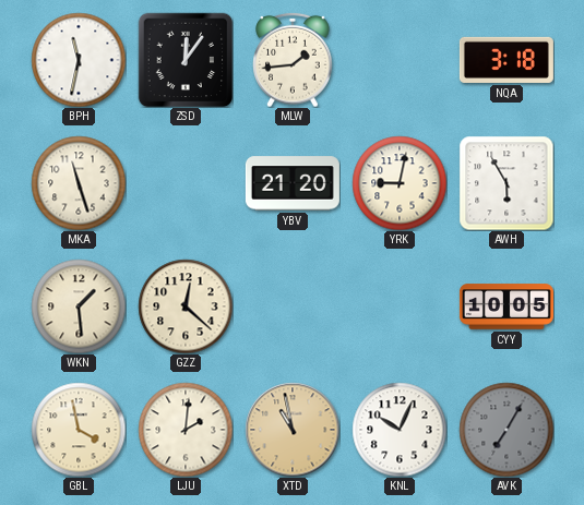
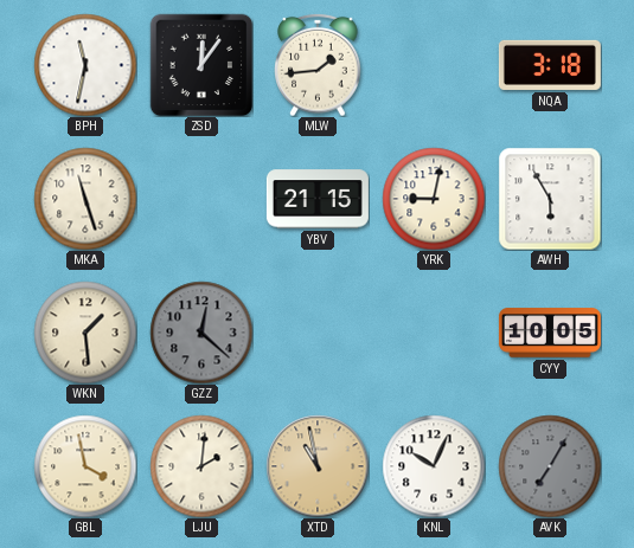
YBV: 21:20 -> 21:15
GZZ dial: cream -> grey
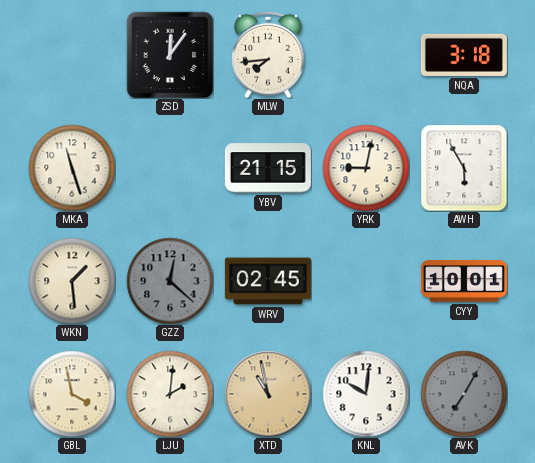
BPH: 11:32 -> none
MLW: 1:44 -> 7:44
WRV: none -> 02:45
CYY: 10:05 -> 10:01
KNL: 10:04 -> 10:01
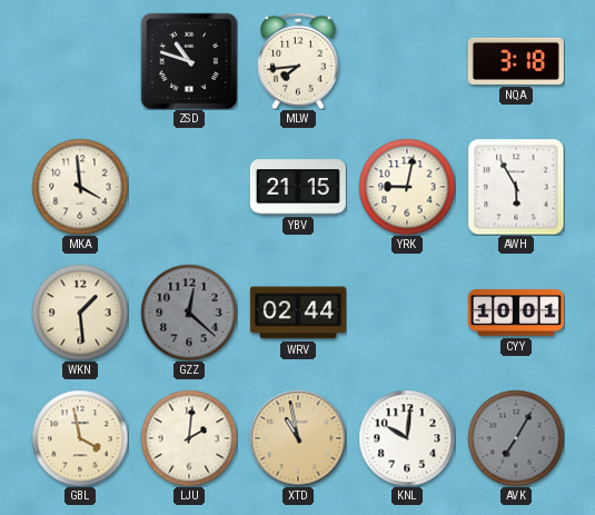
ZSD: 12:06 -> 10:48
MKA: 11:27 -> 3:59
WRV: 02:45 -> 02:44
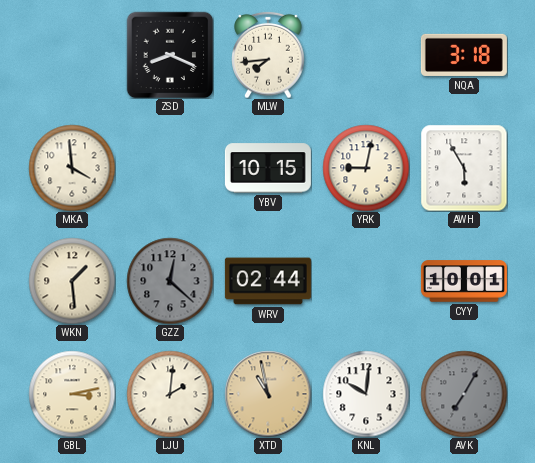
ZSD: 10:48 -> 8:19
YBV: 21:15 -> 10:15
GBL: 3:58 -> 3:13
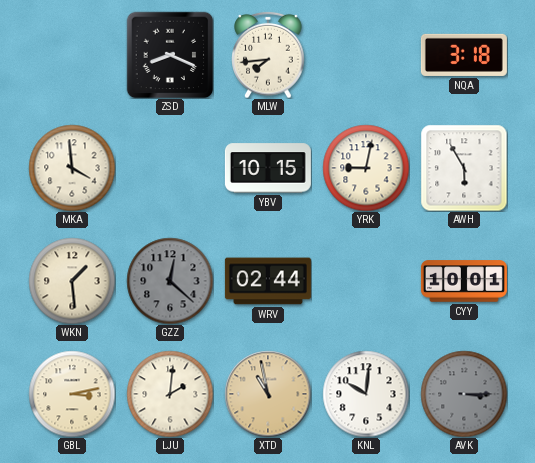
AVK: 7:05 -> 3:15
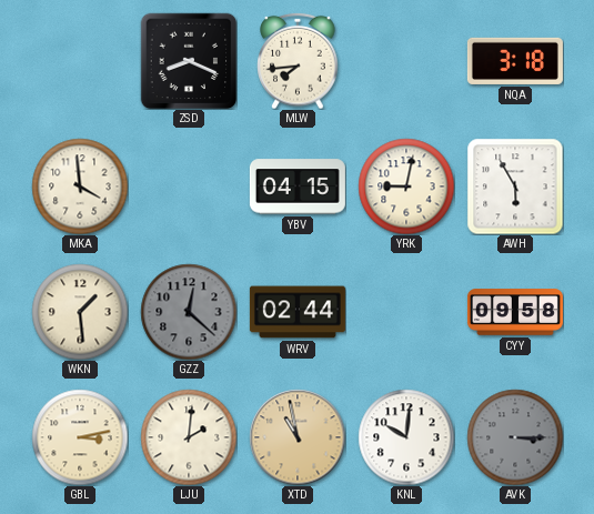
YBV: 10:15 -> 04:15
CYY: 10:01 -> 09:58
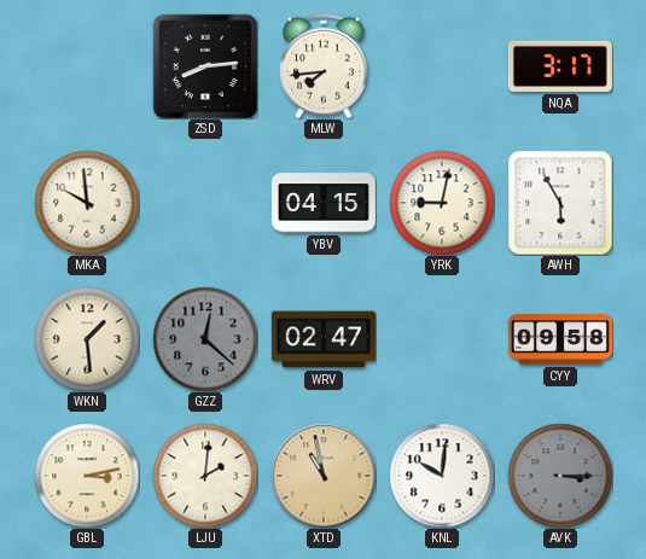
ZSD: 8:19 -> 8:14
NQA: 3:18 -> 3:17
MKA: 3:59 -> 9:59
WRV: 02:44 -> 02:47
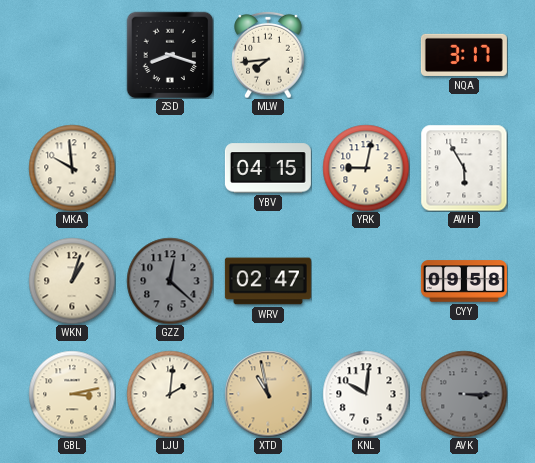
ZSD: 8:14 -> 8:18
WKN: 1:29 -> 1:03
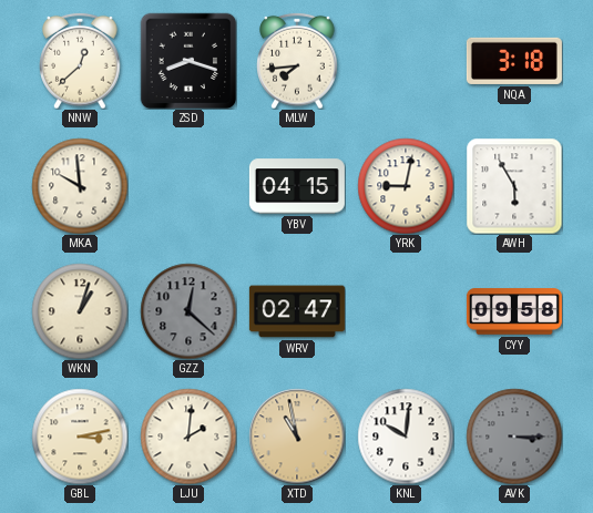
NNW: none -> 12:38
NQA: 3:17 -> 3:18
